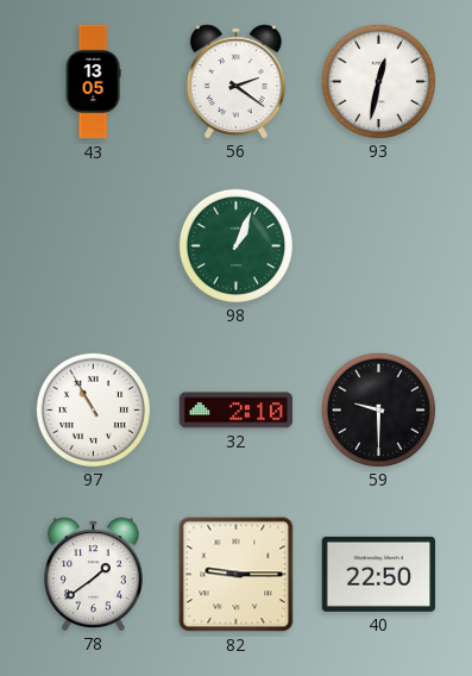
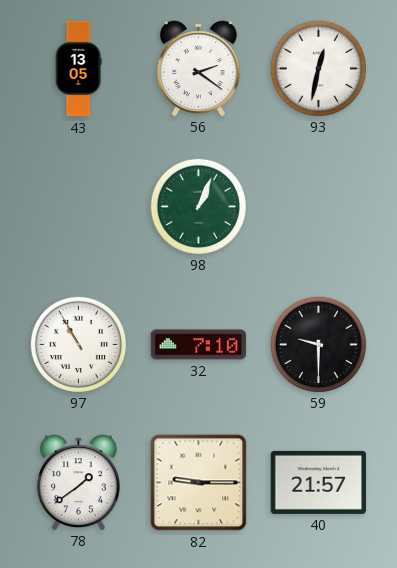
32: 2:10 -> 7:10
40: 22:50 -> 21:57
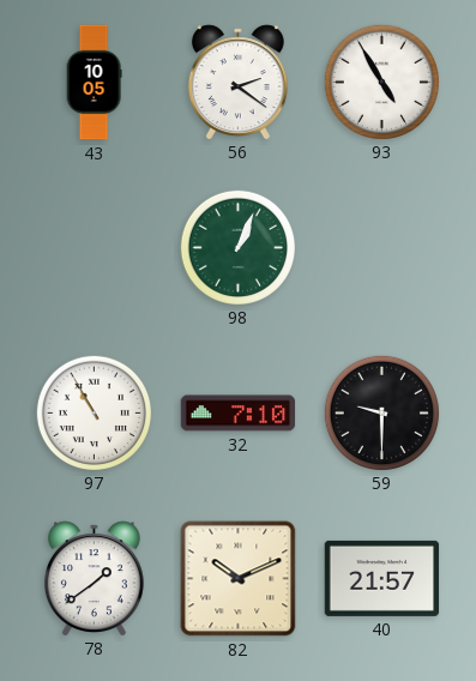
43: 13:05 -> 10:05
93: 12:32 -> 4:55
82: 9:15 -> 10:11
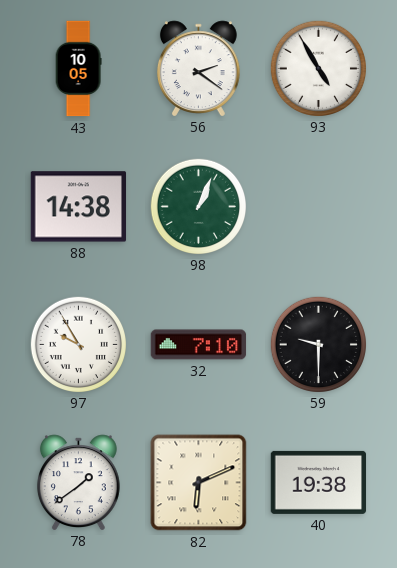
88: none -> 14:38
97: 10:55 -> 9:55
82: 10:11 -> 6:11
40: 21:57 -> 19:38
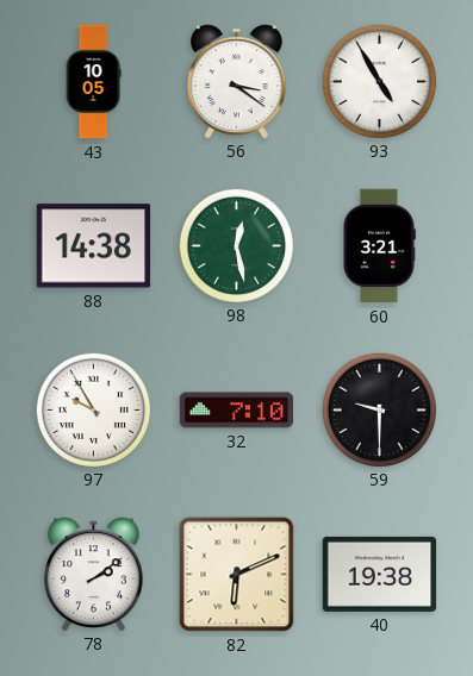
56: 2:21 -> 3:21
98: 1:04 -> 12:28
60: none -> 3:21
78: 1:39 -> 2:09
